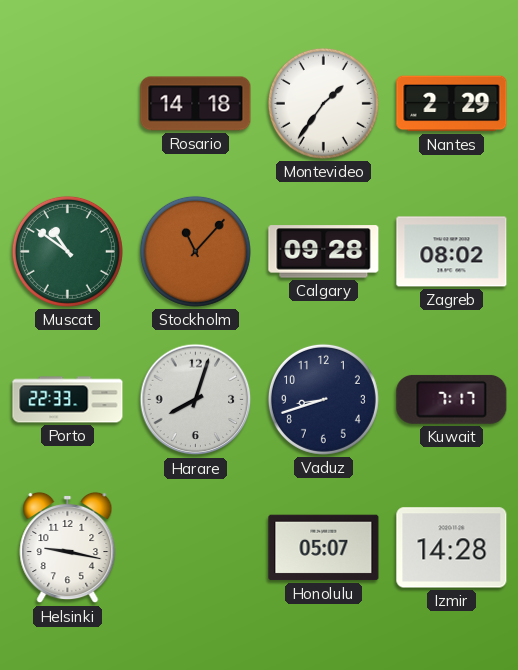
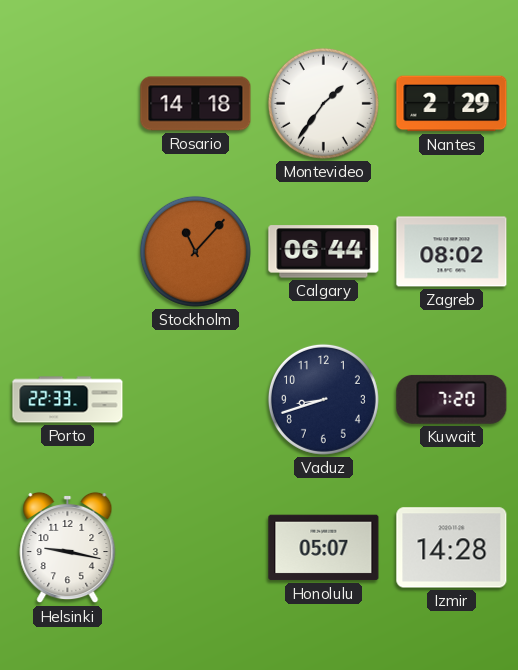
Muscat: 10:51 -> none
Calgary: 09:28 -> 06:44
Harare: 8:03 -> none
Kuwait: 7:17 -> 7:20
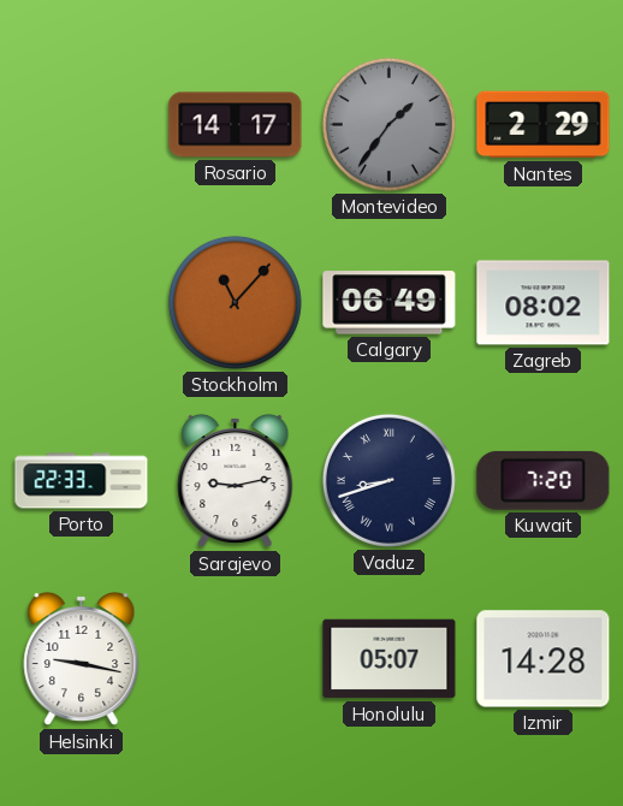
Rosario: 14:18 -> 14:17
Montevideo dial: white -> grey
Calgary: 06:44 -> 06:49
Sarajevo: none -> 9:13
Vaduz numerals: Arabic -> Roman
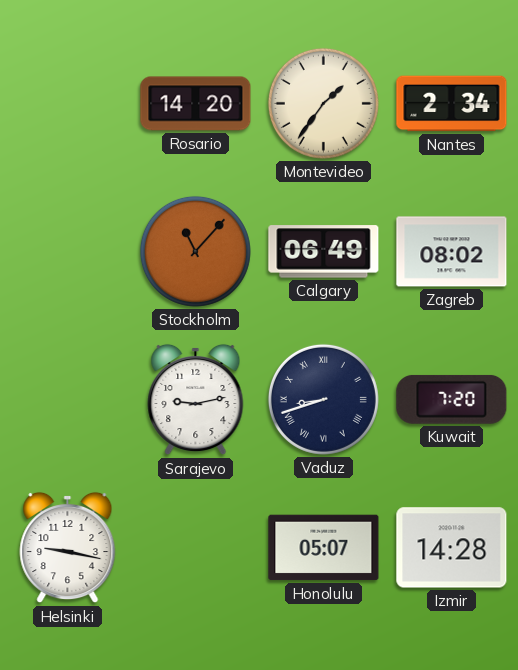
Rosario: 14:17 -> 14:20
Montevideo dial: grey -> cream
Nantes: 2:29 -> 2:34
Porto: 22:33 -> none
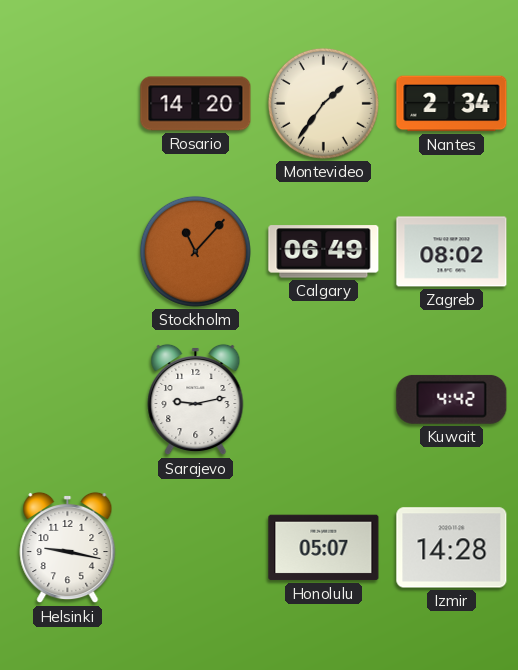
Vaduz: 8:42 -> none
Kuwait: 7:20 -> 4:42
